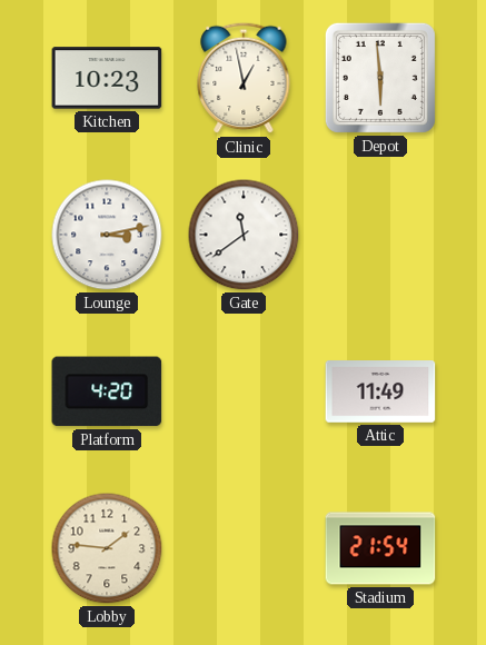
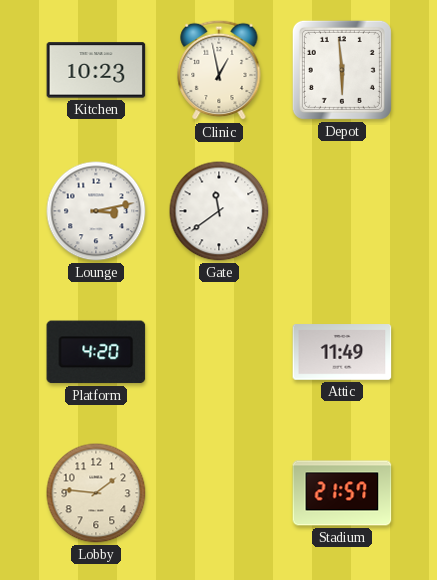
Stadium: 21:54 -> 21:57
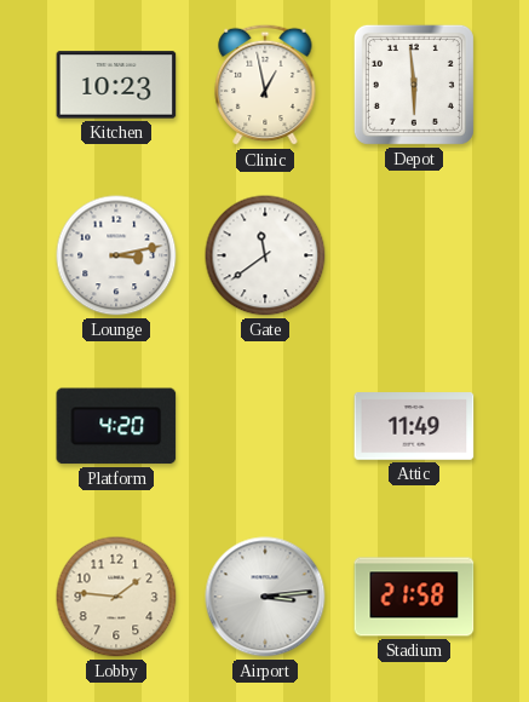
Airport: none -> 3:14
Stadium: 21:57 -> 21:58
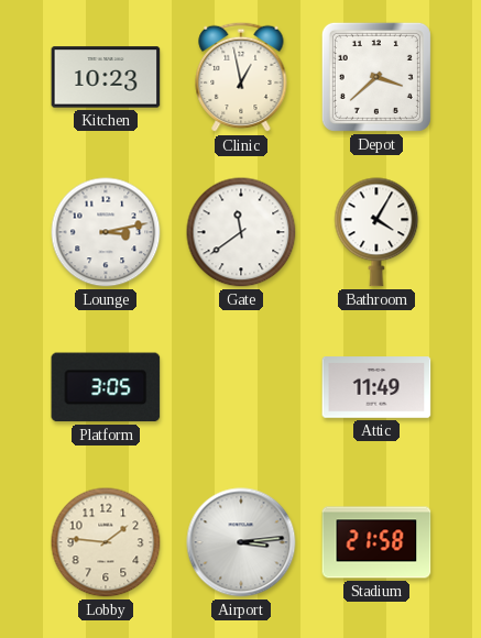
Depot: 5:59 -> 3:38
Bathroom: none -> 4:05
Platform: 4:20 -> 3:05
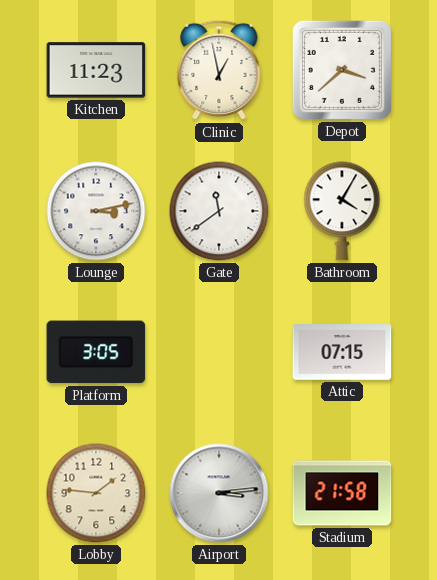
Kitchen: 10:23 -> 11:23
Attic: 11:49 -> 07:15
